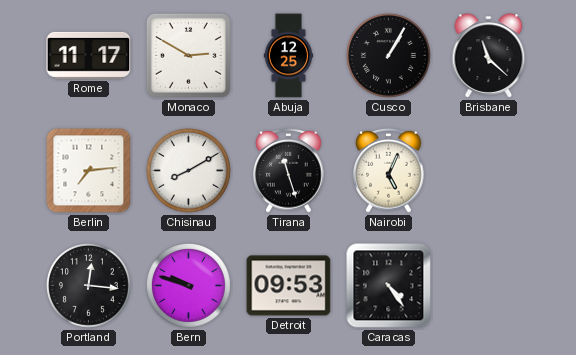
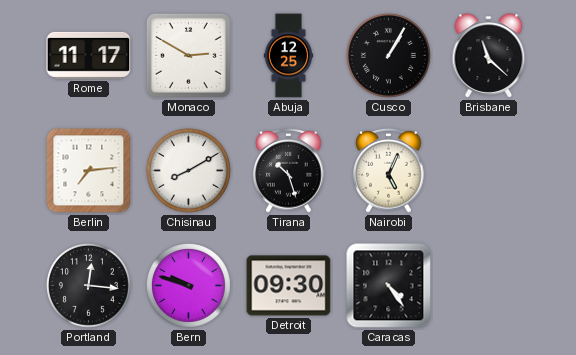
Tirana: 11:27 -> 10:27
Detroit: 09:53 -> 09:30
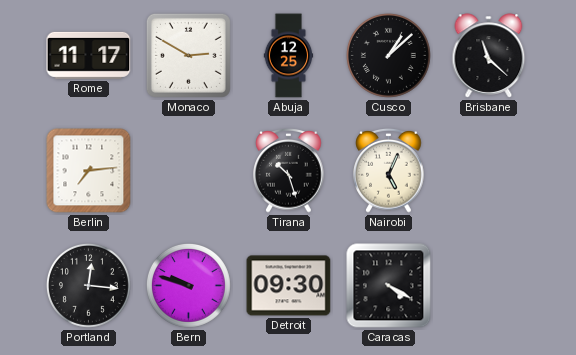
Cusco: 1:05 -> 1:08
Chisinau: 8:10 -> none
Caracas: 4:24 -> 4:20
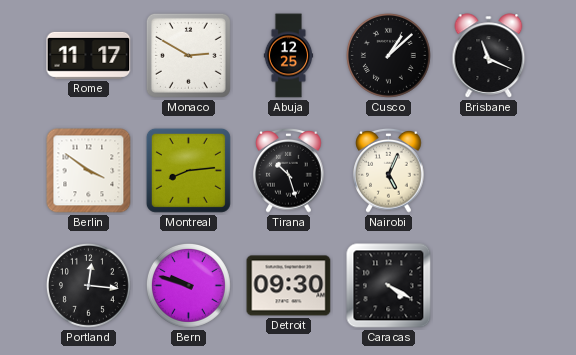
Brisbane: 11:22 -> 11:19
Berlin: 7:14 -> 3:51
Montreal: none -> 8:14
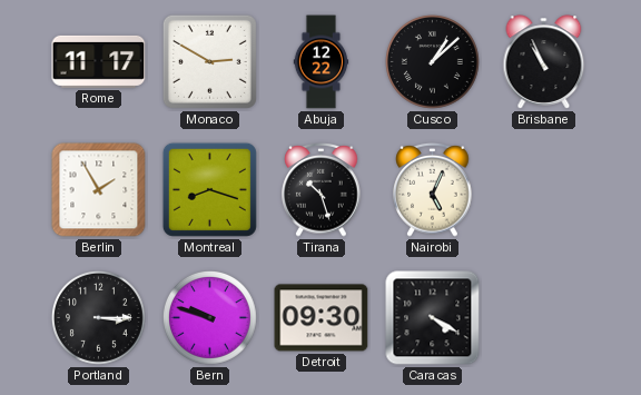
Abuja: 12:25 -> 12:22
Brisbane: 11:19 -> 10:56
Berlin: 3:51 -> 1:55
Montreal: 8:14 -> 8:18
Portland: 12:16 -> 3:15
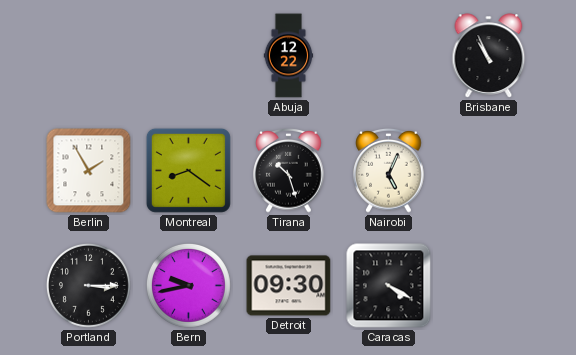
Rome: 11:17 -> none
Monaco: 2:50 -> none
Cusco: 1:08 -> none
Montreal: 8:18 -> 8:21
Bern: 9:48 -> 9:43
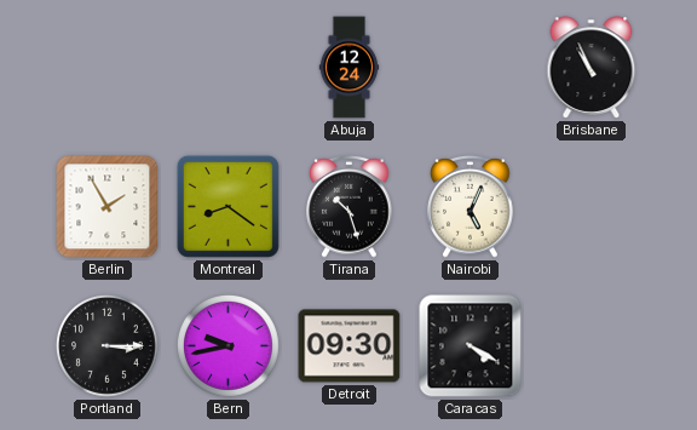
Abuja: 12:22 -> 12:24
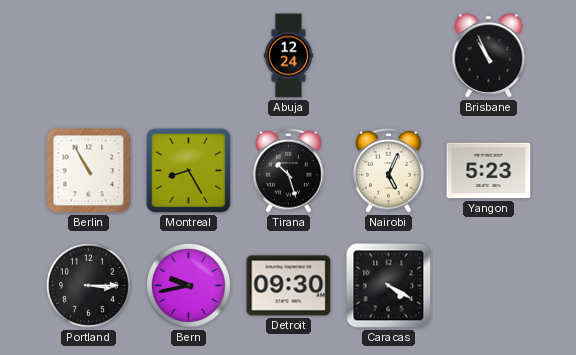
Berlin: 1:55 -> 10:55
Montreal: 8:21 -> 8:25
Yangon: none -> 5:23
